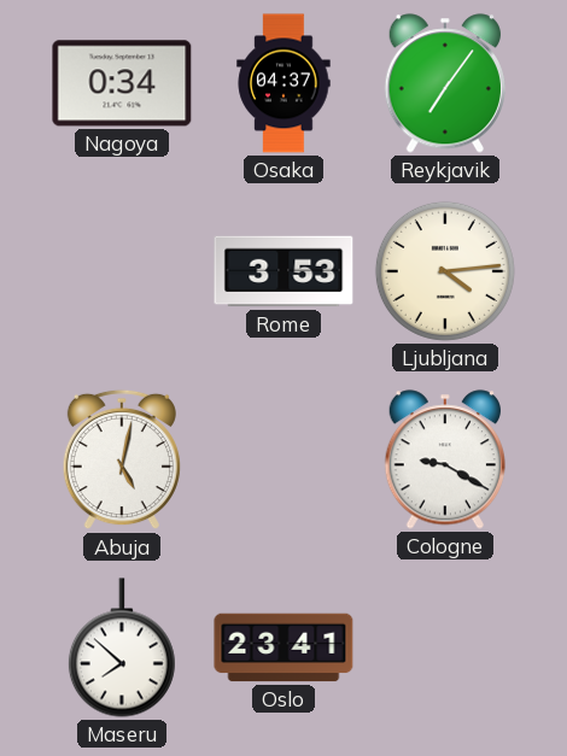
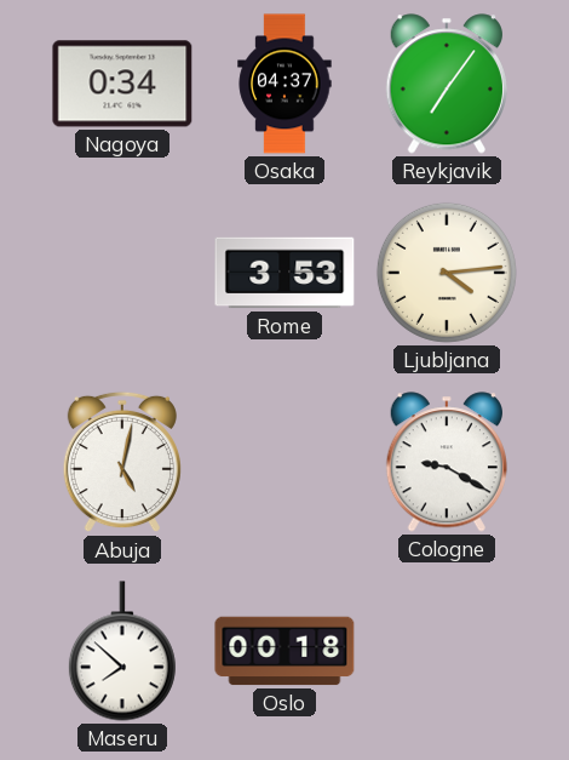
Oslo: 23:41 -> 00:18
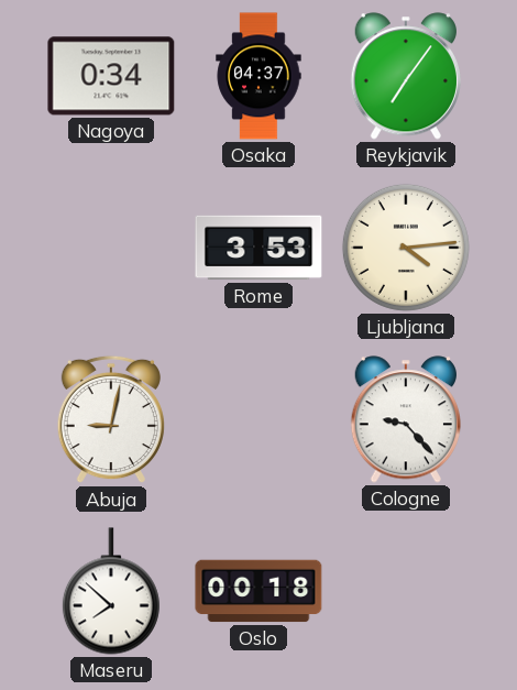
Abuja: 5:02 -> 9:02
Cologne: 9:20 -> 9:23
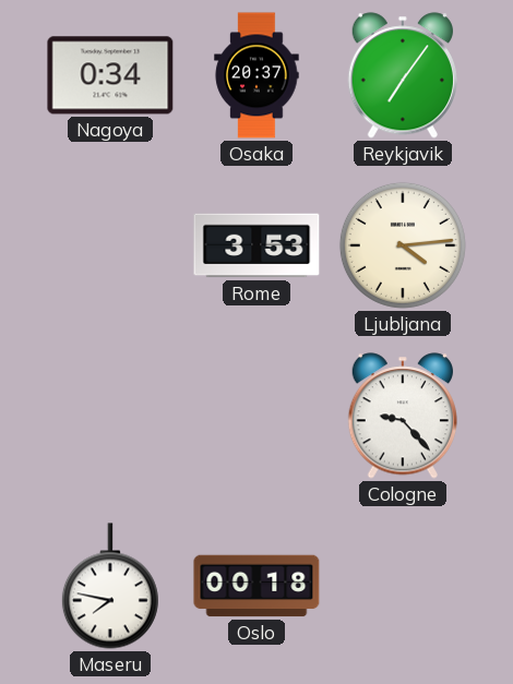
Osaka: 04:37 -> 20:37
Abuja: 9:02 -> none
Maseru: 7:52 -> 7:47
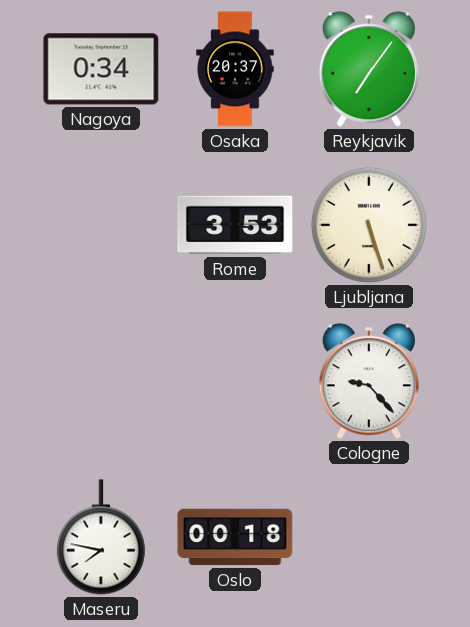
Ljubljana: 4:14 -> 5:27
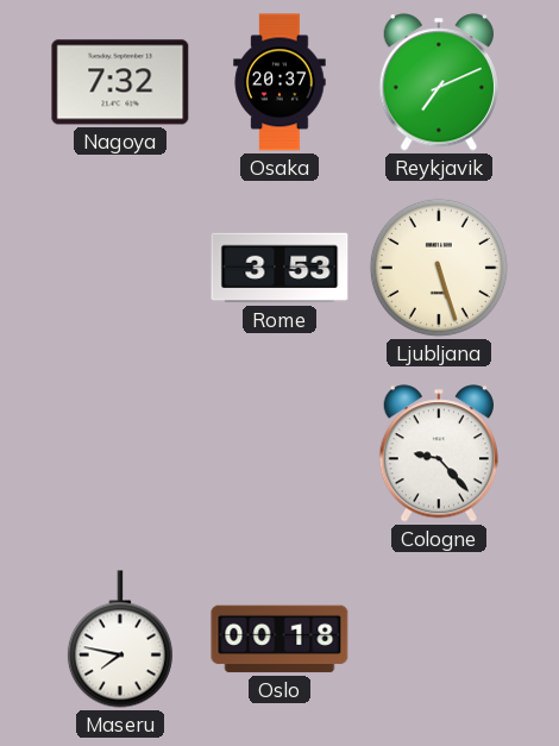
Nagoya: 0:34 -> 7:32
Reykjavik: 7:06 -> 7:11
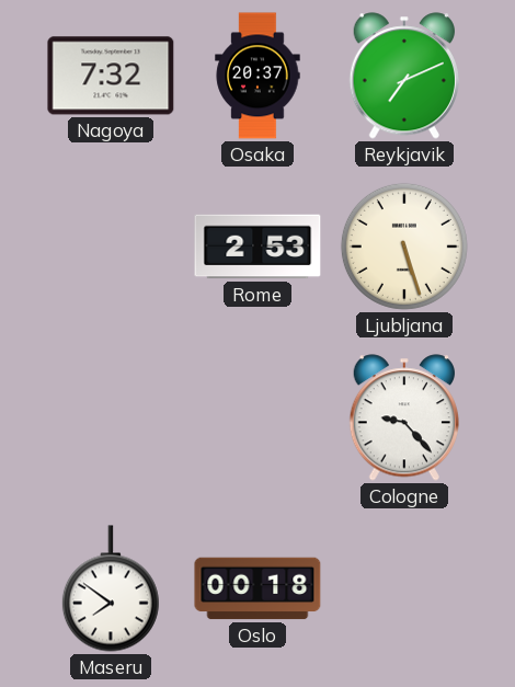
Rome: 3:53 -> 2:53
Maseru: 7:47 -> 7:51
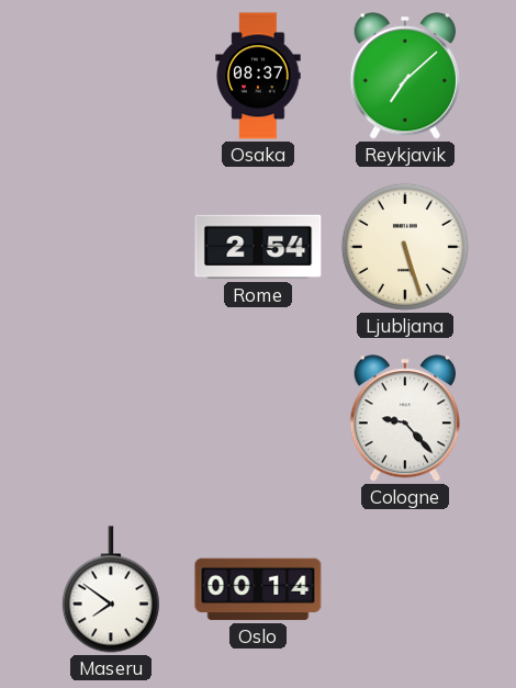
Nagoya: 7:32 -> none
Osaka: 20:37 -> 08:37
Reykjavik: 7:11 -> 7:08
Rome: 2:53 -> 2:54
Oslo: 00:18 -> 00:14
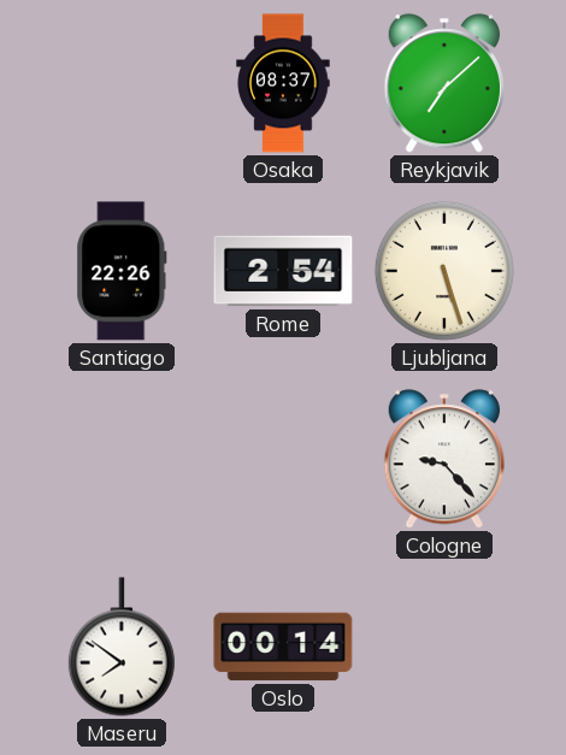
Santiago: none -> 22:26
